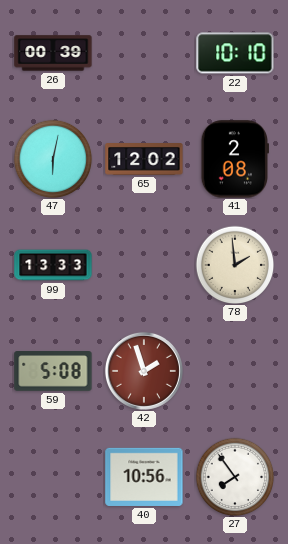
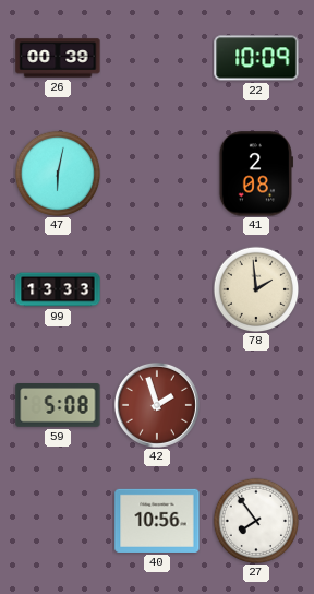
22: 10:10 -> 10:09
65: 12:02 -> none
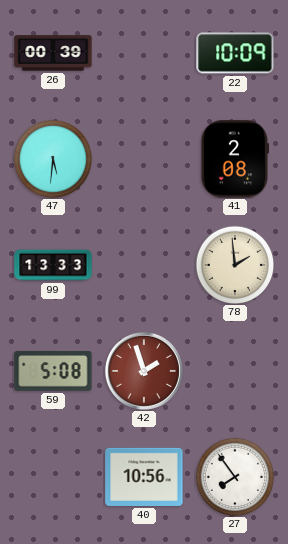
47: 6:02 -> 5:31
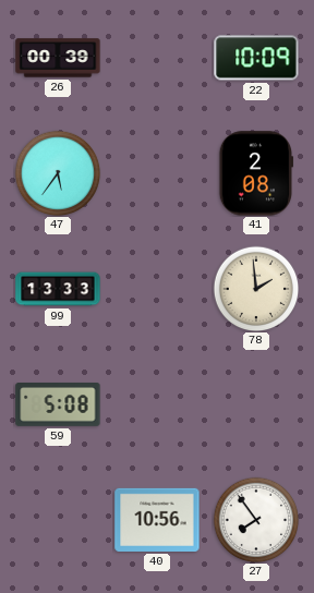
47: 5:31 -> 5:36
42: 1:57 -> none
